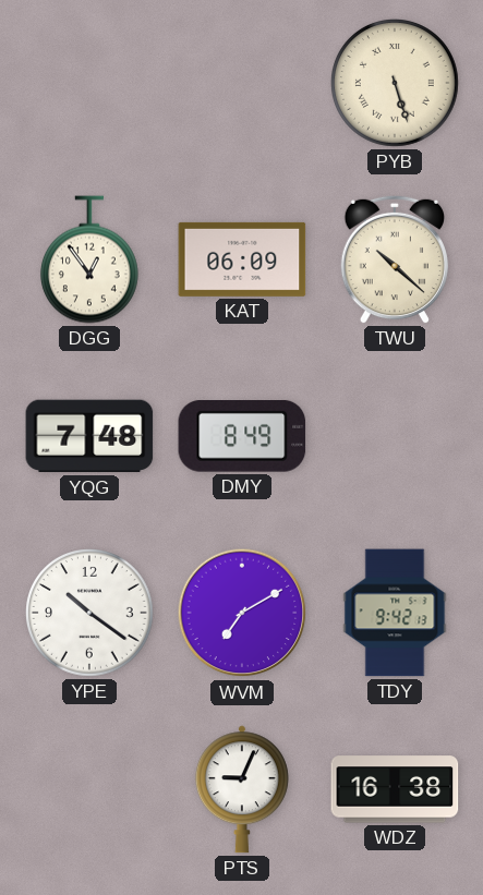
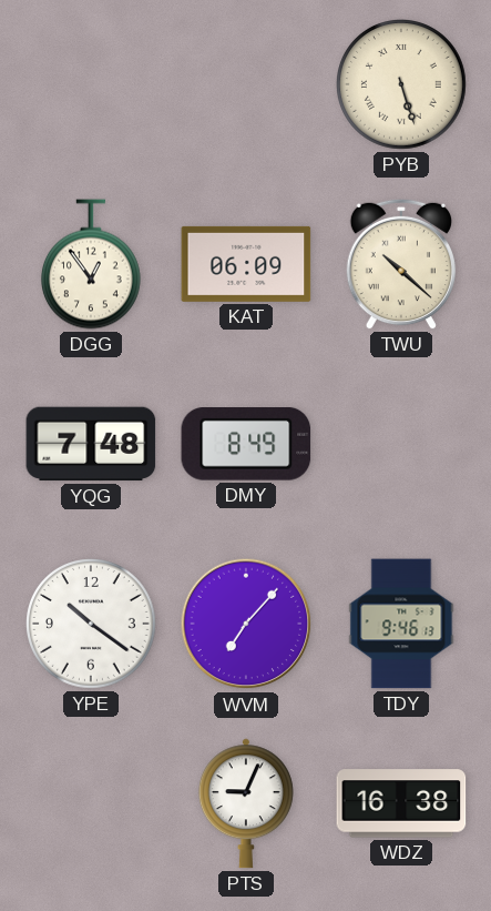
WVM: 7:10 -> 7:07
TDY: 9:42 -> 9:46
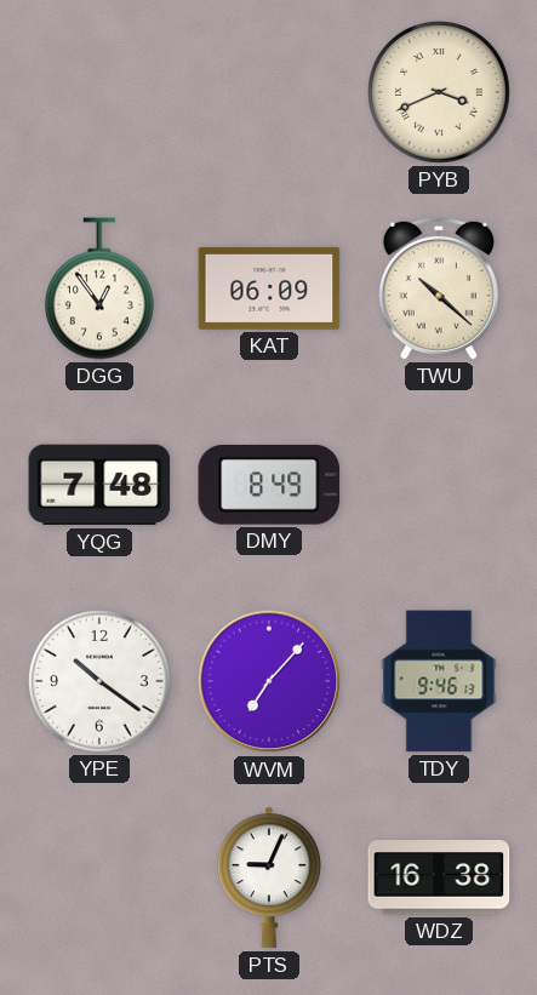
PYB: 5:27 -> 3:41
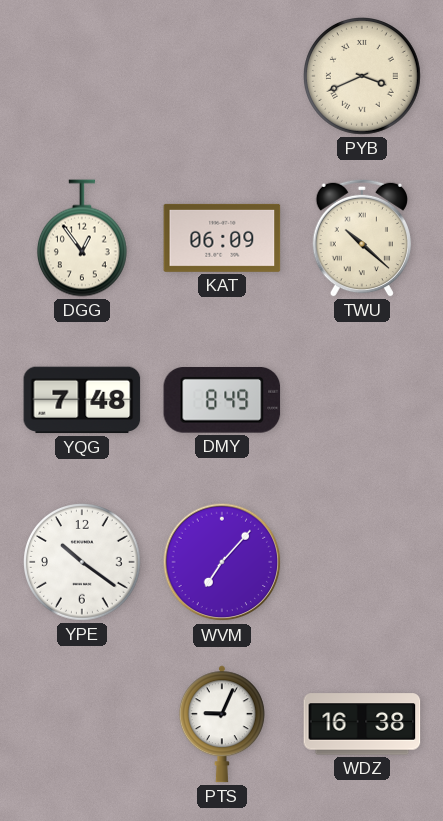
TDY: 9:46 -> none
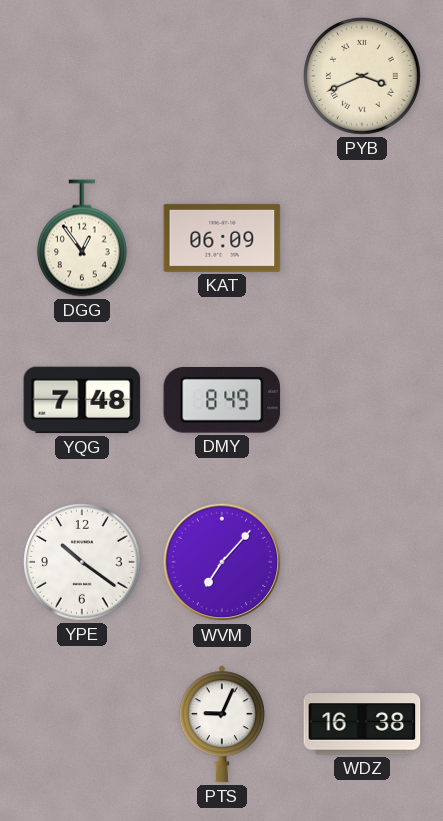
TWU: 10:22 -> none
